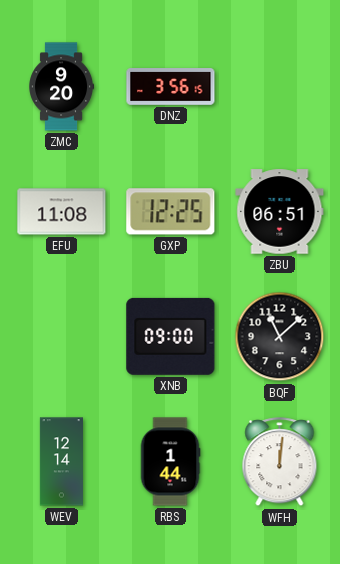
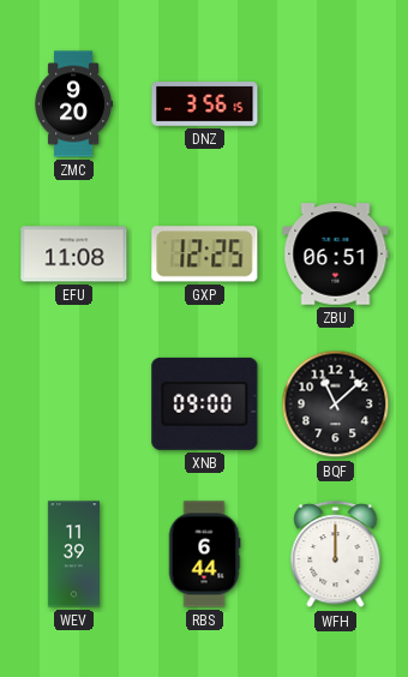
WEV: 12:14 -> 11:39
RBS: 1:44 -> 6:44
WFH: 12:01 -> 12:00
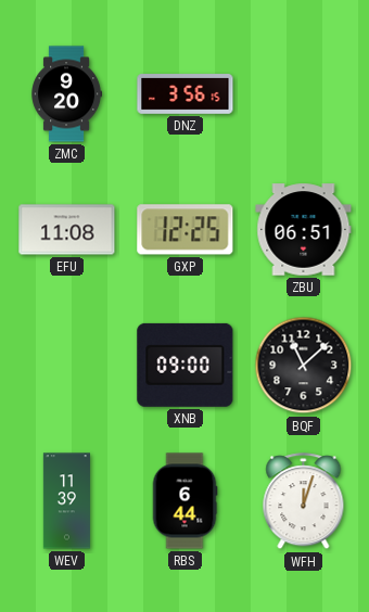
WFH: 12:00 -> 12:03
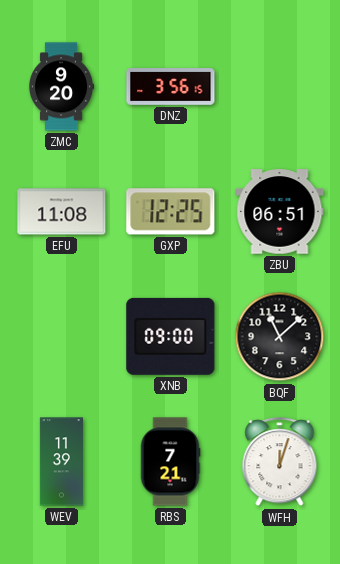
RBS: 6:44 -> 7:21
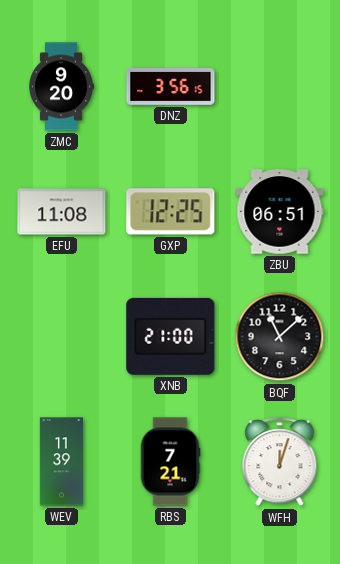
XNB: 09:00 -> 21:00
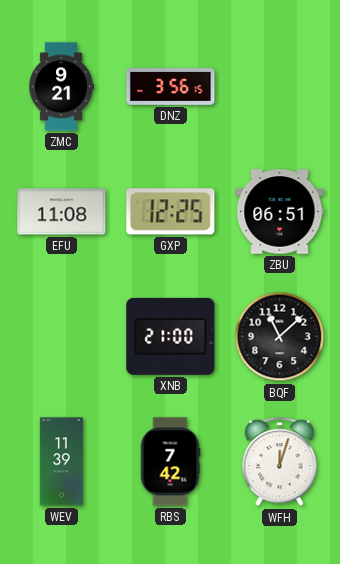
ZMC: 9:20 -> 9:21
RBS: 7:21 -> 7:42
